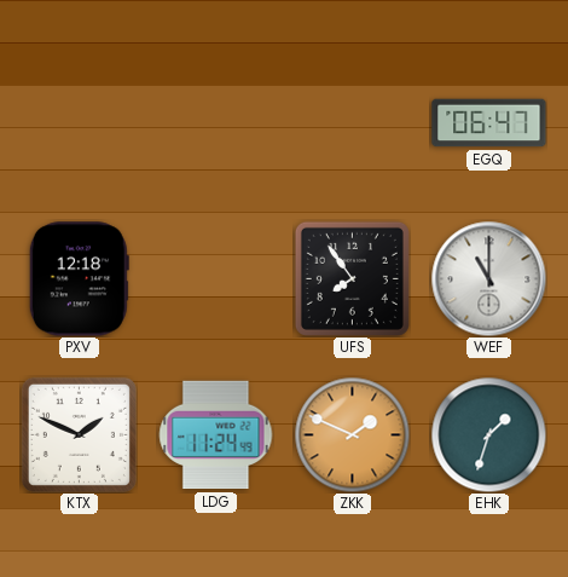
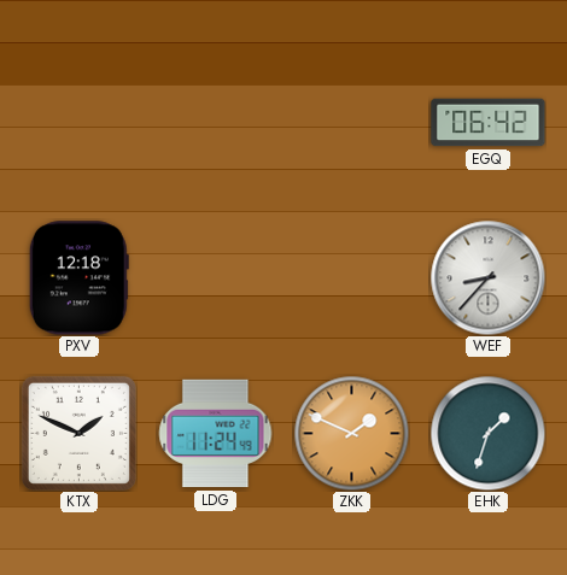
EGQ: 06:47 -> 06:42
UFS: 7:54 -> none
WEF: 11:00 -> 8:37
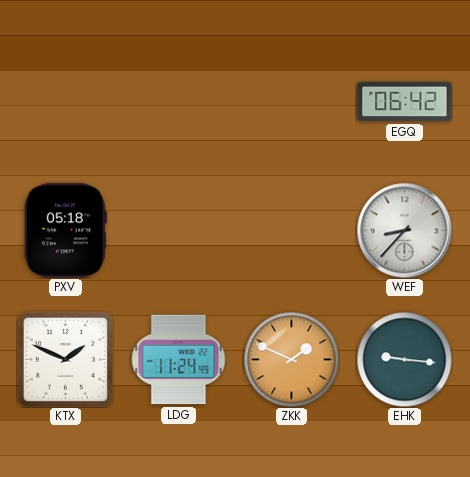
PXV: 12:18 -> 05:18
EHK: 1:33 -> 9:16
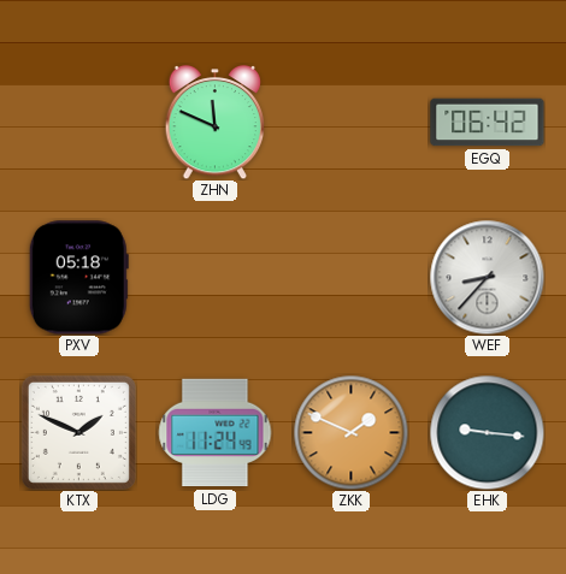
ZHN: none -> 11:49
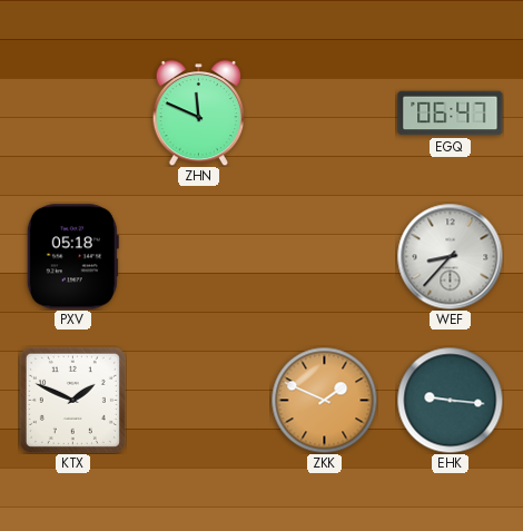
EGQ: 06:42 -> 06:47
LDG: 11:24 -> none
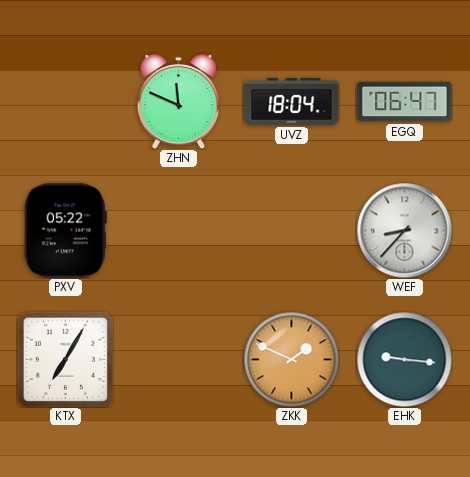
UVZ: none -> 18:04
PXV: 05:18 -> 05:22
KTX: 1:49 -> 7:05
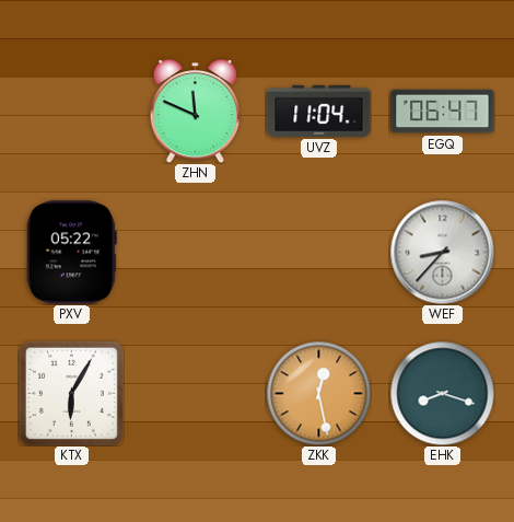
UVZ: 18:04 -> 11:04
KTX: 7:05 -> 6:05
ZKK: 1:49 -> 12:28
EHK: 9:16 -> 8:18
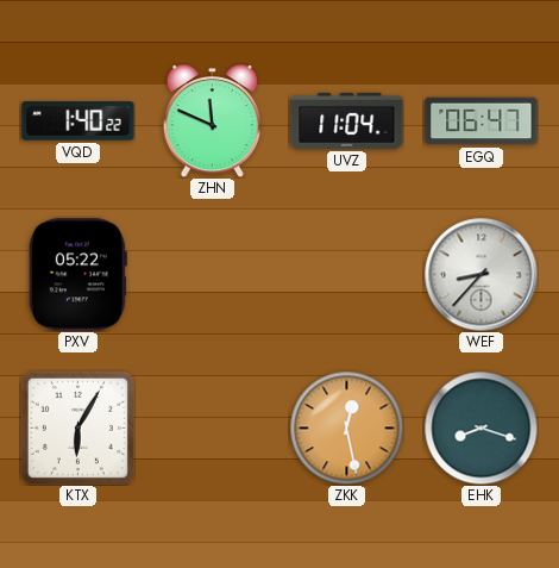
VQD: none -> 1:40
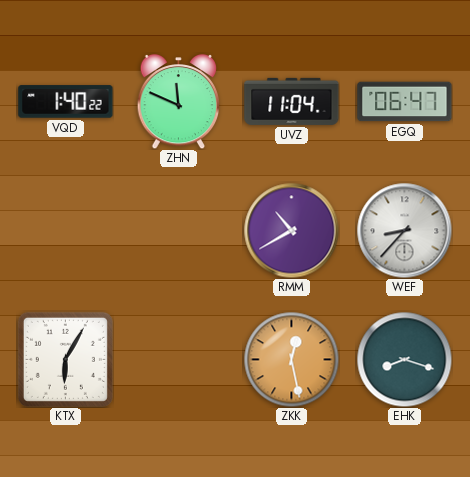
PXV: 05:22 -> none
RMM: none -> 10:40
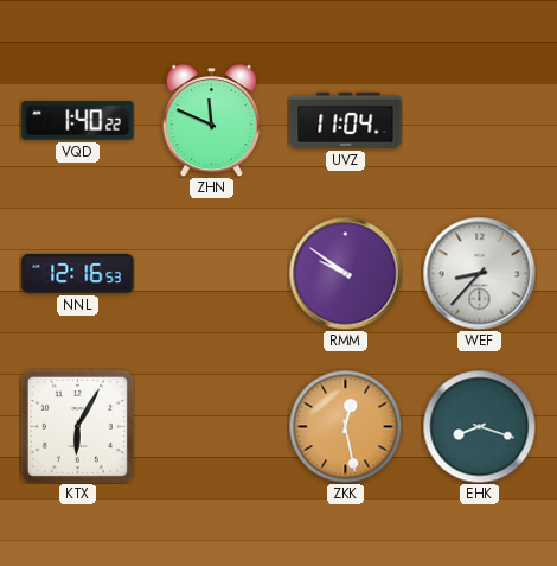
EGQ: 06:47 -> none
NNL: none -> 12:16
RMM: 10:40 -> 9:51
